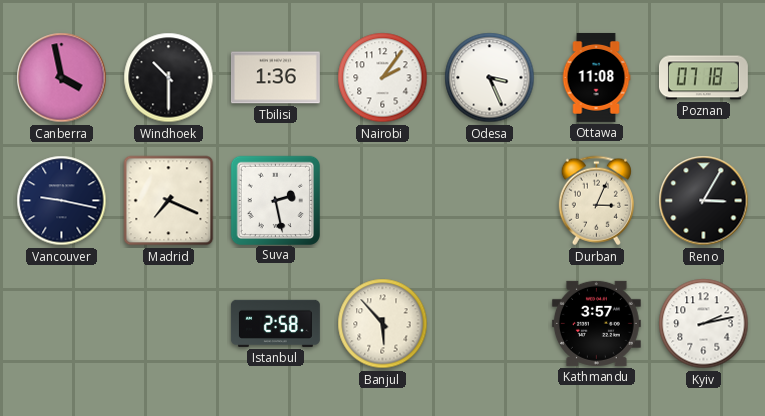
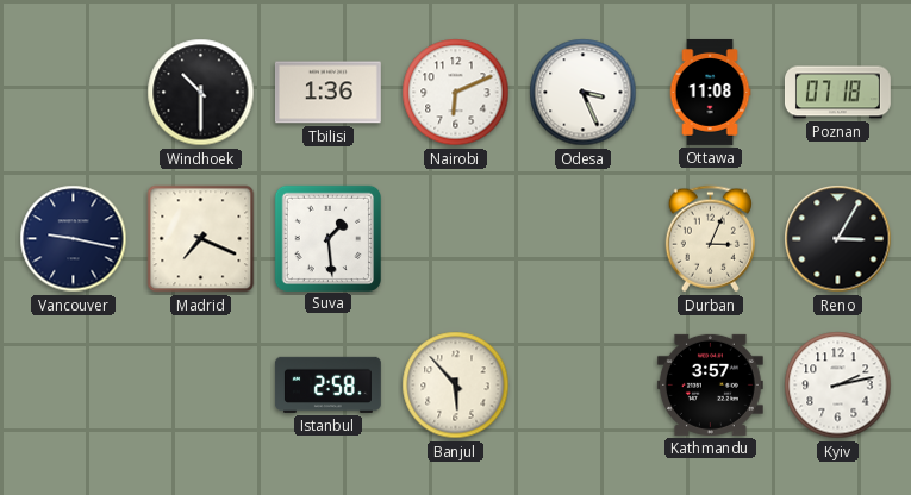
Canberra: 3:58 -> none
Nairobi: 2:06 -> 6:11
Suva: 2:28 -> 1:29
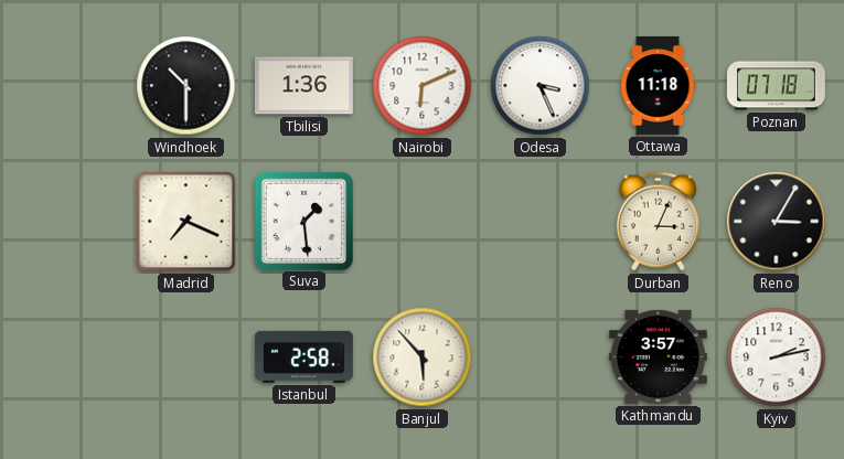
Ottawa: 11:08 -> 11:18
Vancouver: 9:17 -> none
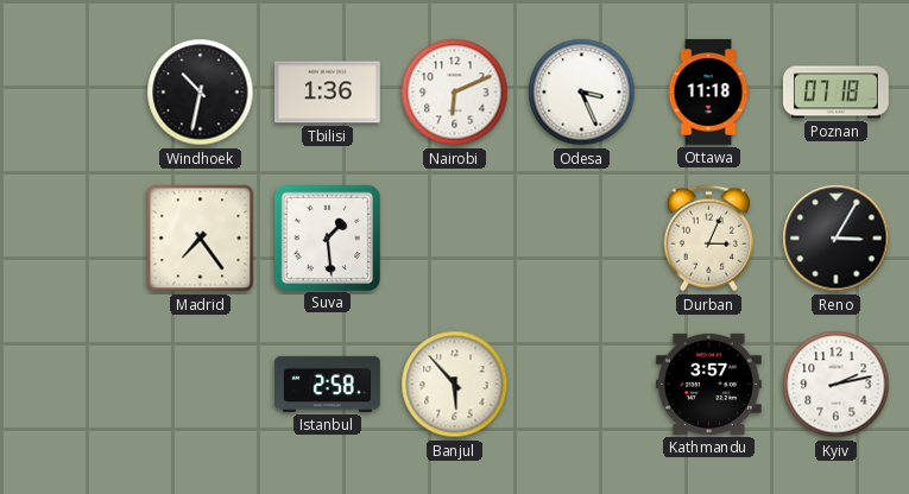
Windhoek: 10:30 -> 10:32
Madrid: 7:19 -> 7:24
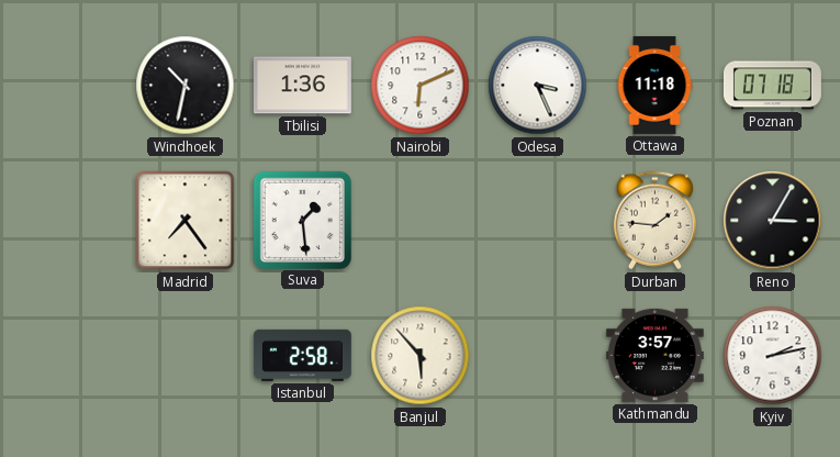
Durban: 3:04 -> 1:46
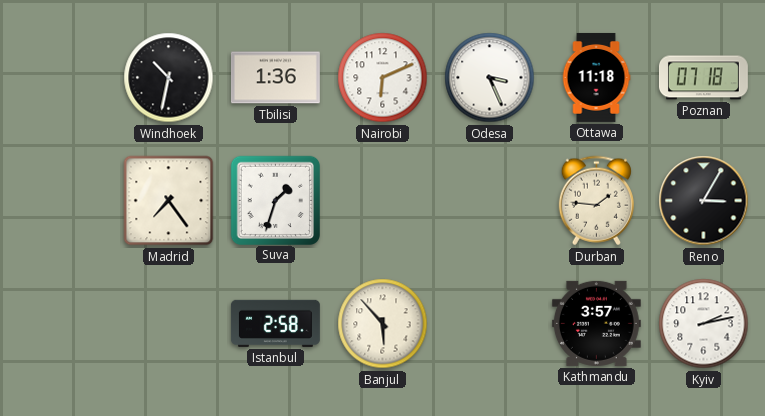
Suva: 1:29 -> 1:33
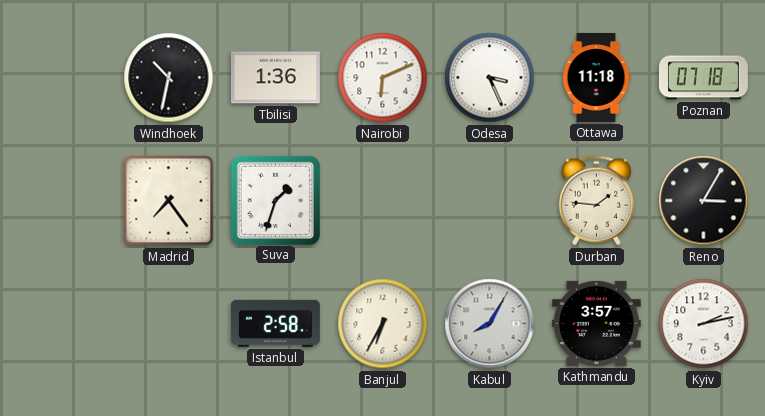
Banjul: 5:53 -> 6:35
Kabul: none -> 8:05
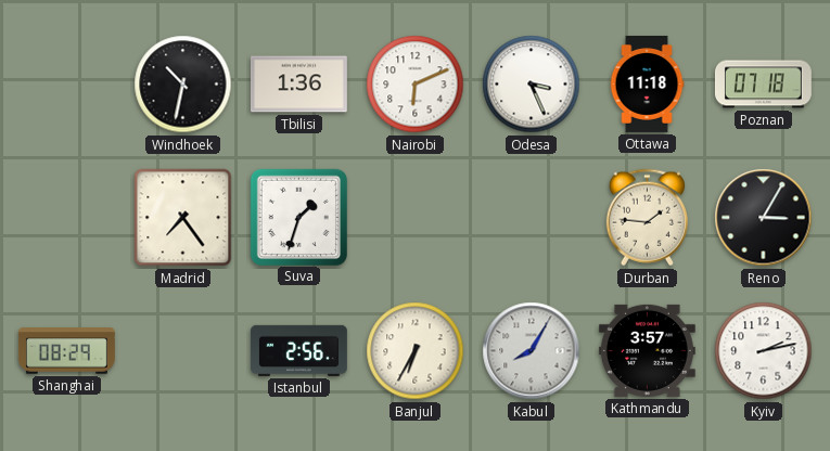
Shanghai: none -> 08:29
Istanbul: 2:58 -> 2:56
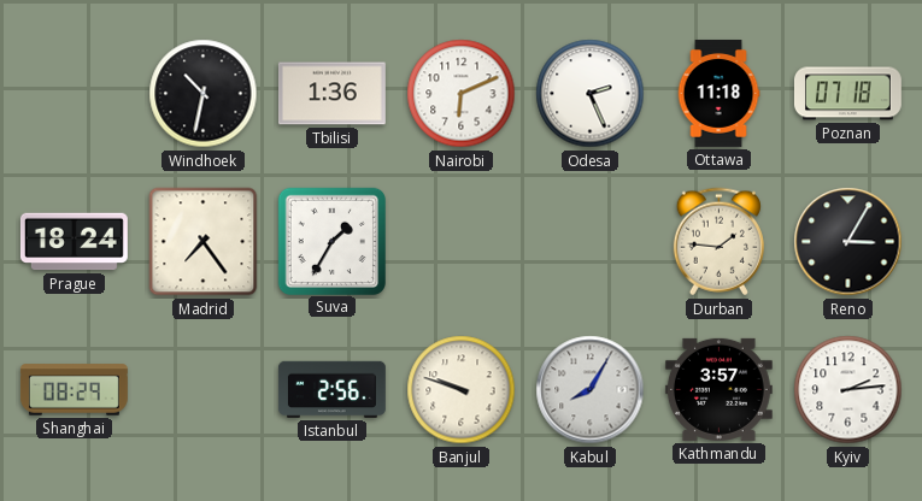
Odesa: 3:26 -> 2:26
Prague: none -> 18:24
Suva: 1:33 -> 1:35
Banjul: 6:35 -> 9:48
Kyiv: 2:13 -> 2:14
